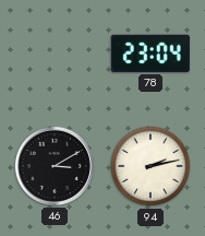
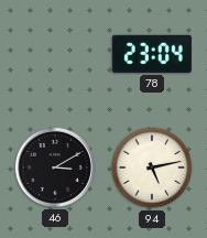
94: 2:13 -> 5:13
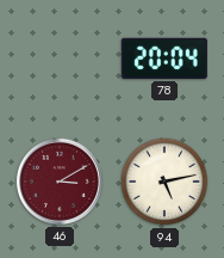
78: 23:04 -> 20:04
46 dial: black -> burgundy
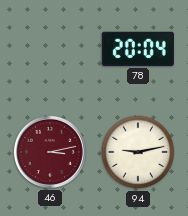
46: 3:10 -> 3:13
94: 5:13 -> 9:13
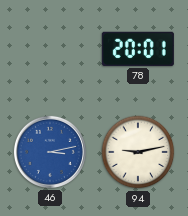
78: 20:04 -> 20:01
46 dial: burgundy -> blue
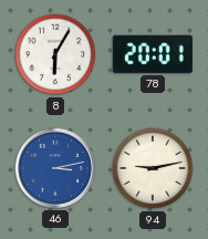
8: none -> 6:05
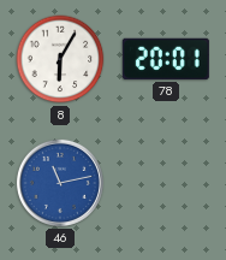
46: 3:13 -> 11:13
94: 9:13 -> none
